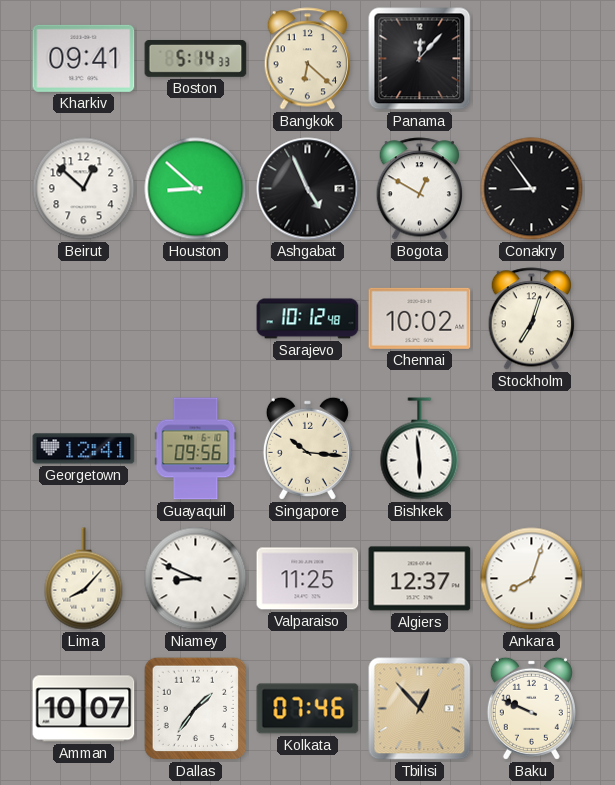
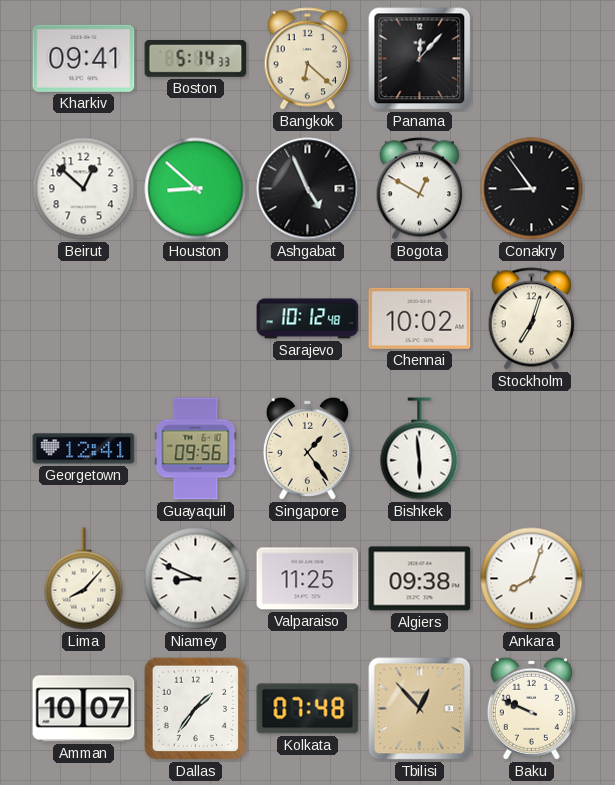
Singapore: 10:16 -> 1:24
Algiers: 12:37 -> 09:38
Kolkata: 07:46 -> 07:48
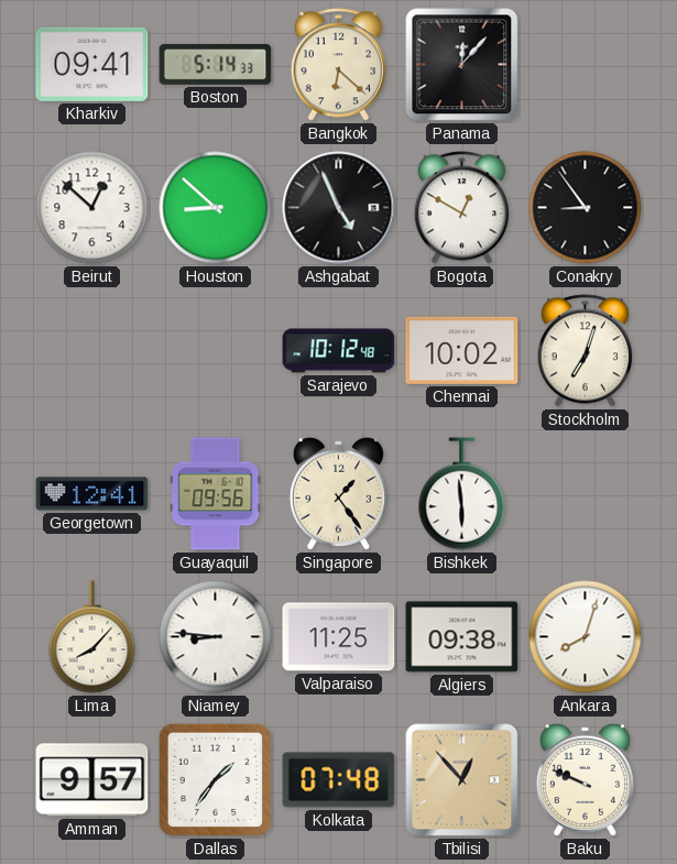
Niamey: 8:49 -> 8:46
Amman: 10:07 -> 9:57
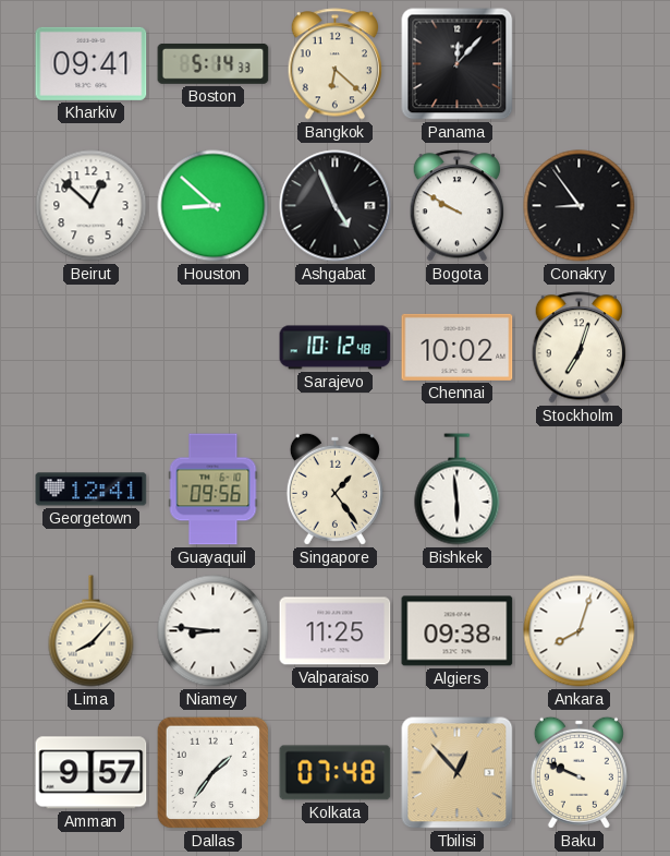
Bogota: 12:50 -> 9:50
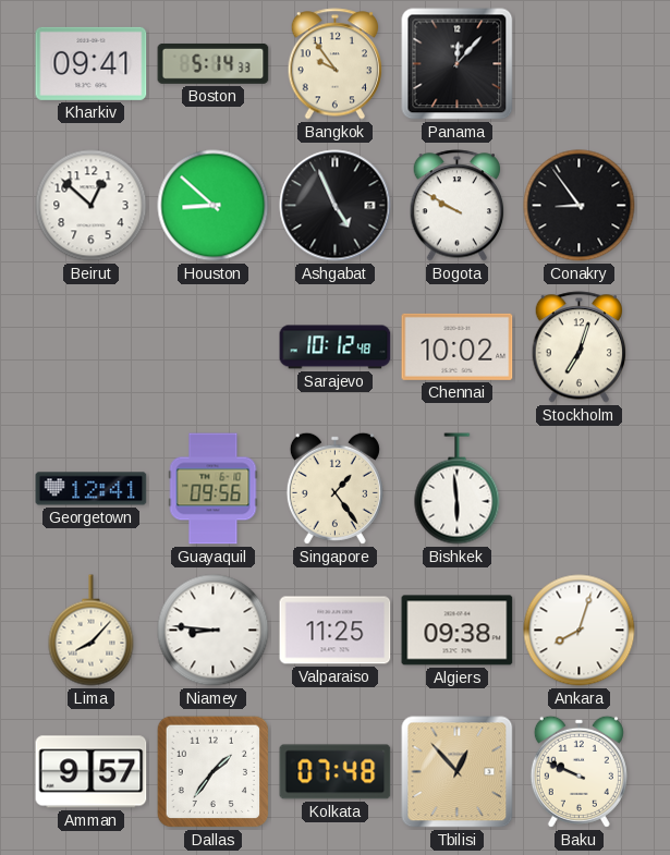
Bangkok: 6:22 -> 9:54
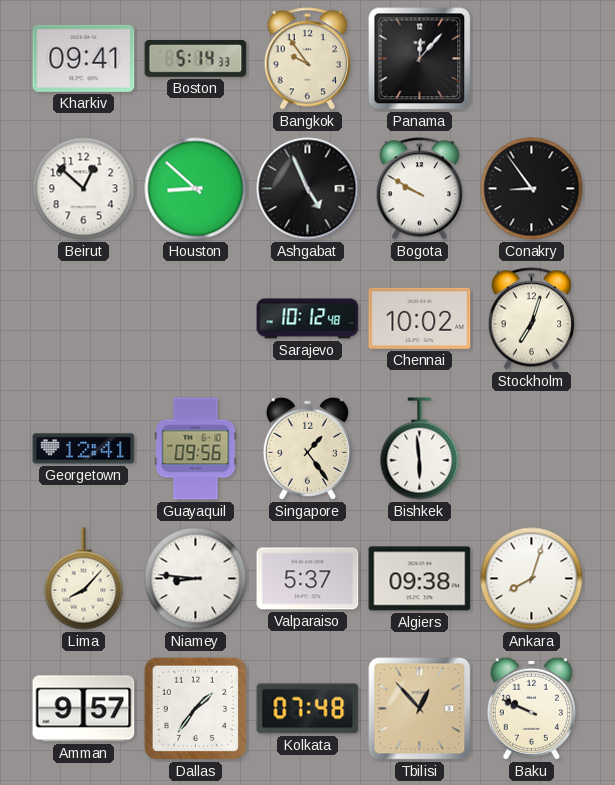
Valparaiso: 11:25 -> 5:37
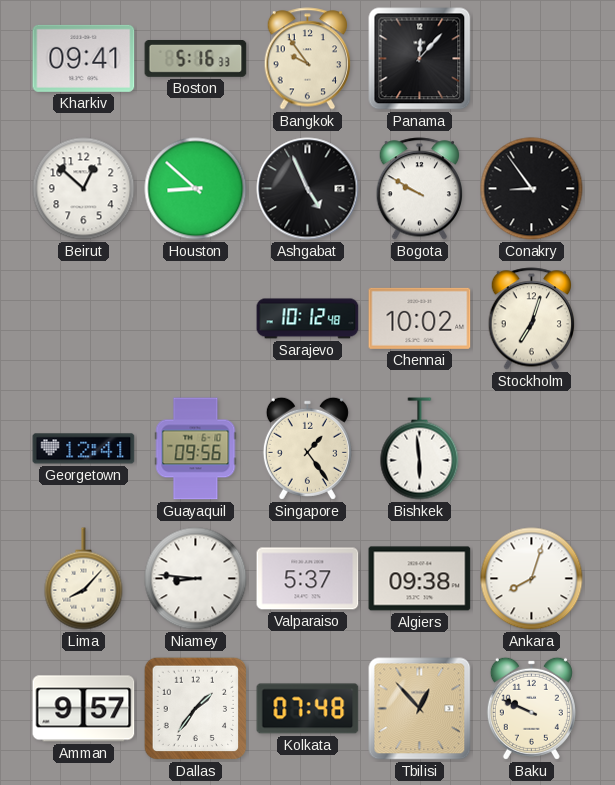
Boston: 5:14 -> 5:16
